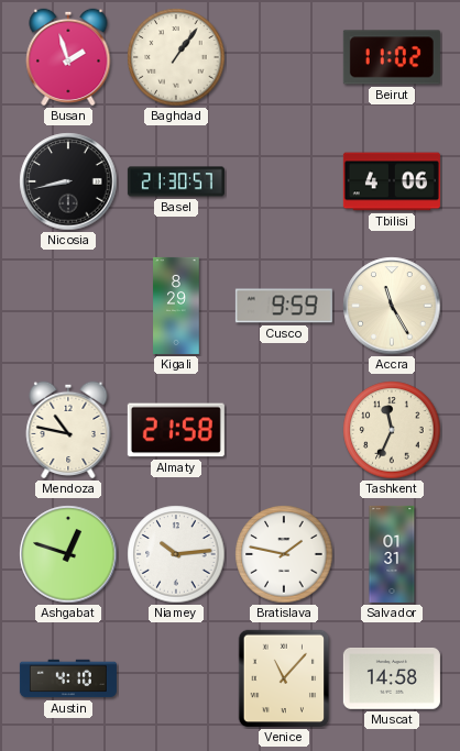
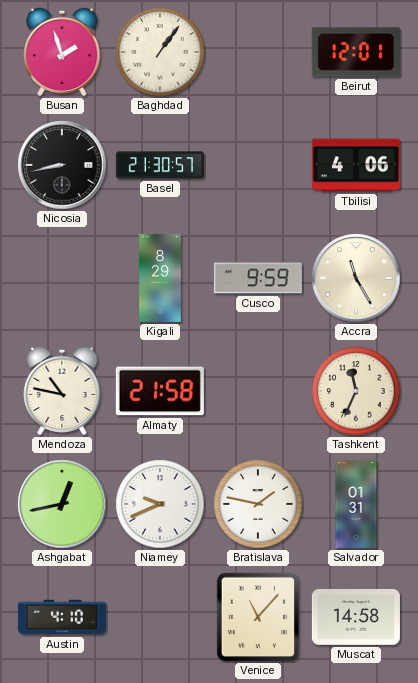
Beirut: 11:02 -> 12:01
Ashgabat: 12:48 -> 12:43
Niamey: 10:14 -> 9:41
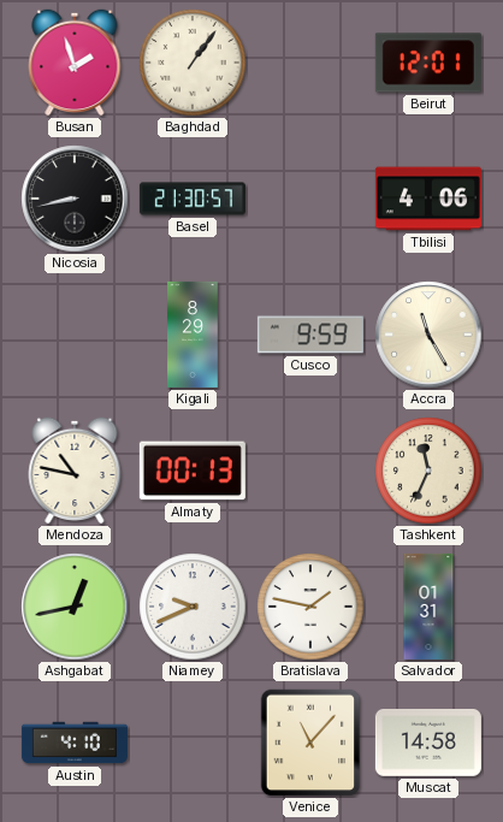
Almaty: 21:58 -> 00:13
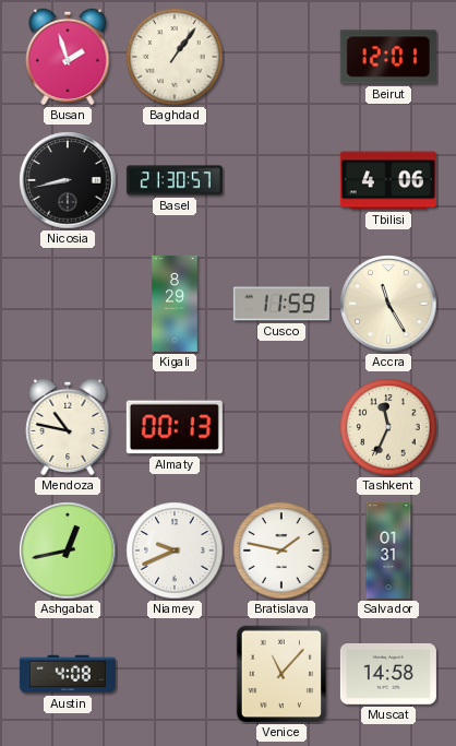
Cusco: 9:59 -> 11:59
Austin: 4:10 -> 4:08
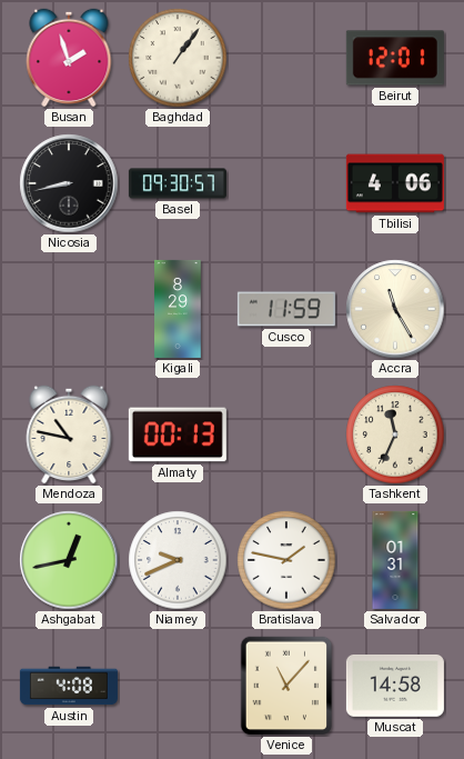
Basel: 21:30 -> 09:30
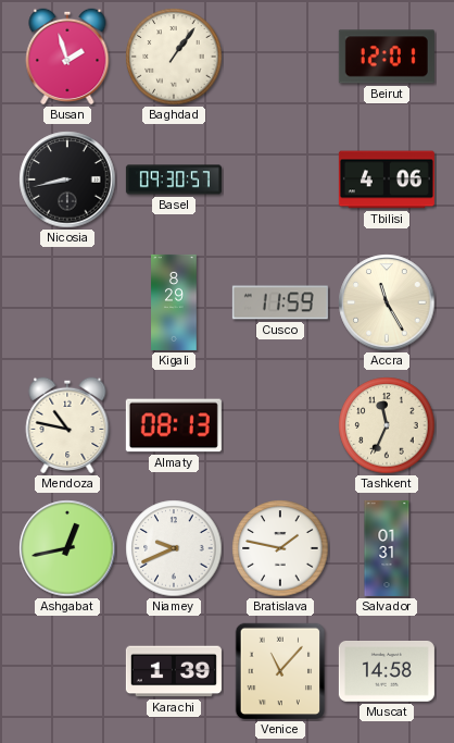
Almaty: 00:13 -> 08:13
Austin: 4:08 -> none
Karachi: none -> 1:39
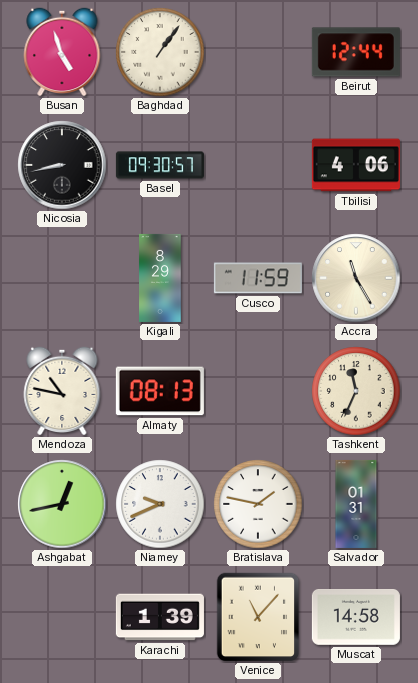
Busan: 1:57 -> 4:57
Beirut: 12:01 -> 12:44
